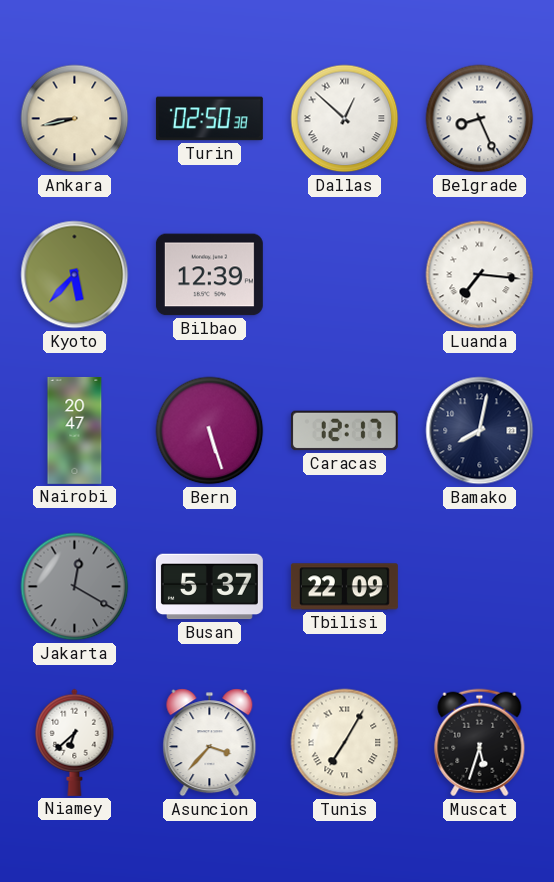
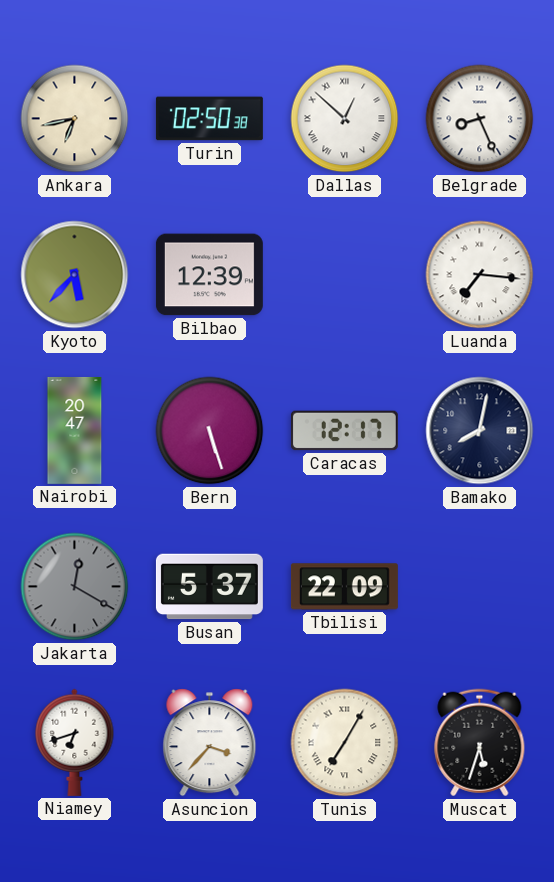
Ankara: 8:43 -> 6:43
Niamey: 6:38 -> 6:42
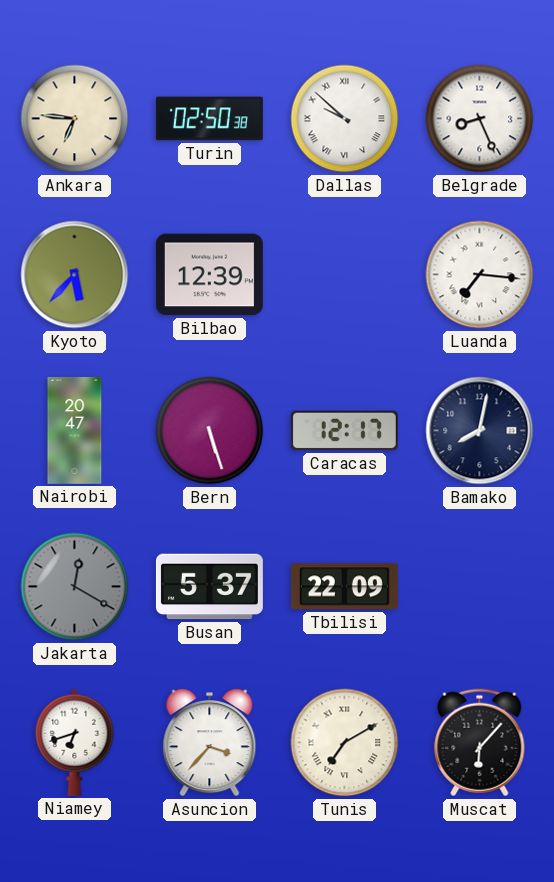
Ankara: 6:43 -> 6:46
Dallas: 12:52 -> 9:52
Tunis: 7:05 -> 7:10
Muscat: 5:33 -> 6:07
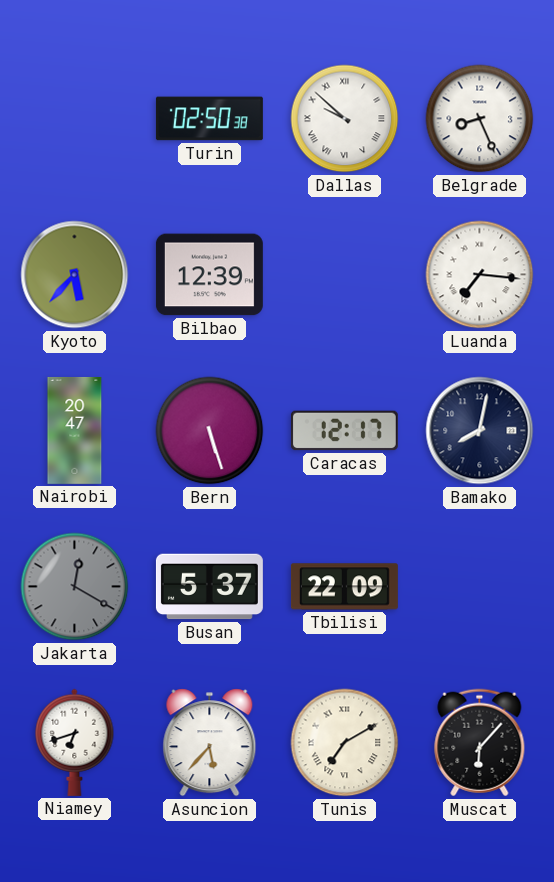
Ankara: 6:46 -> none
Asuncion: 3:37 -> 5:37
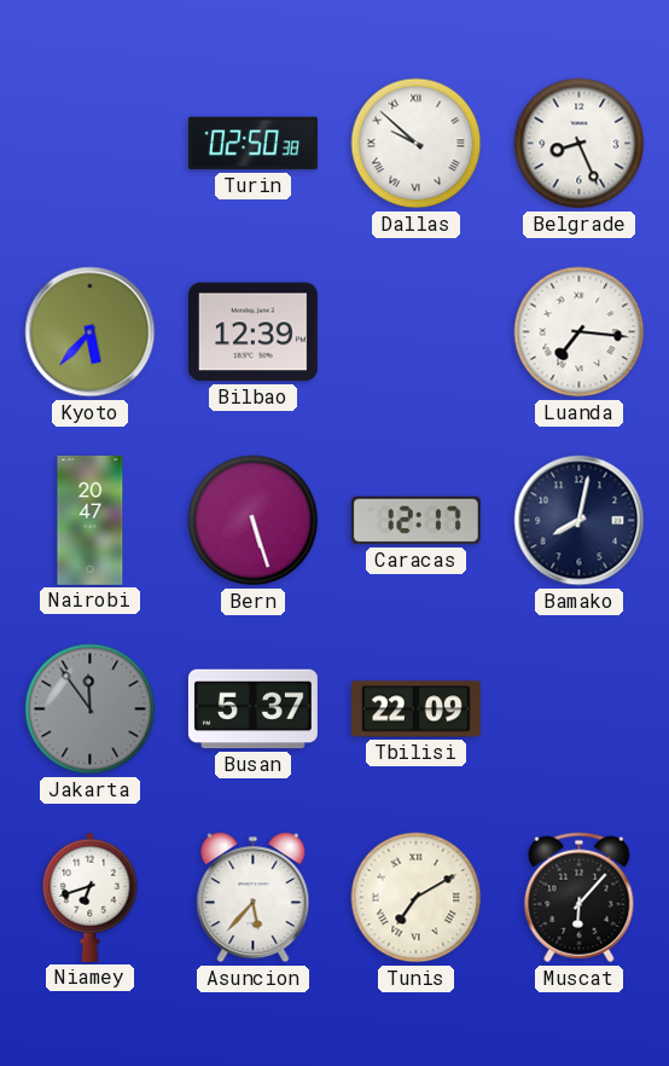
Jakarta: 12:20 -> 11:54
